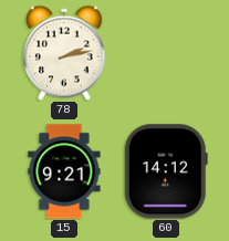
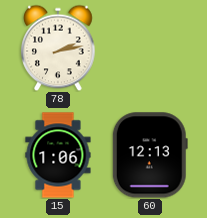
15: 9:21 -> 1:06
60: 14:12 -> 12:13
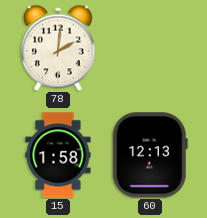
78: 2:13 -> 2:01
15: 1:06 -> 1:58
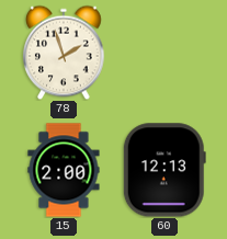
78: 2:01 -> 1:57
15: 1:58 -> 2:00
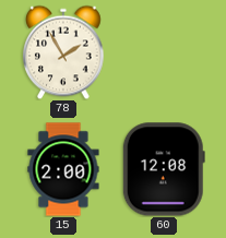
78: 1:57 -> 1:55
60: 12:13 -> 12:08
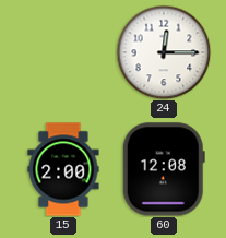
78: 1:55 -> none
24: none -> 12:15
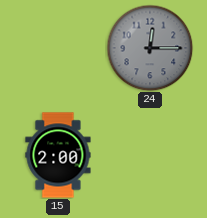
24 dial: white -> grey
60: 12:08 -> none
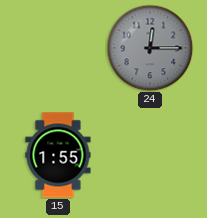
15: 2:00 -> 1:55
